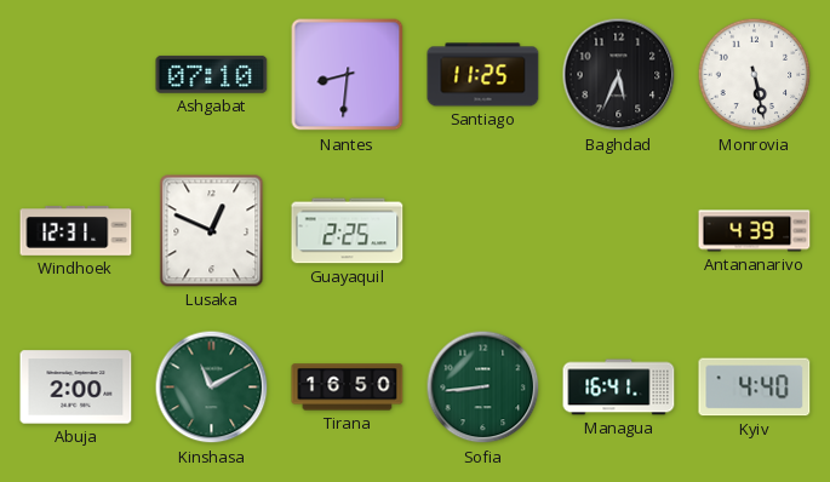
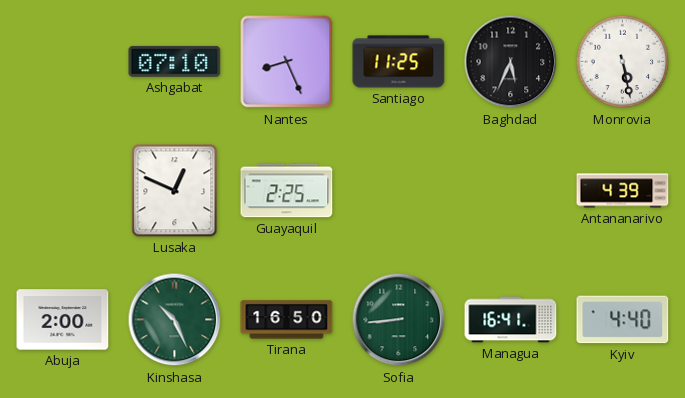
Nantes: 8:31 -> 8:26
Windhoek: 12:31 -> none
Kinshasa: 11:10 -> 10:26
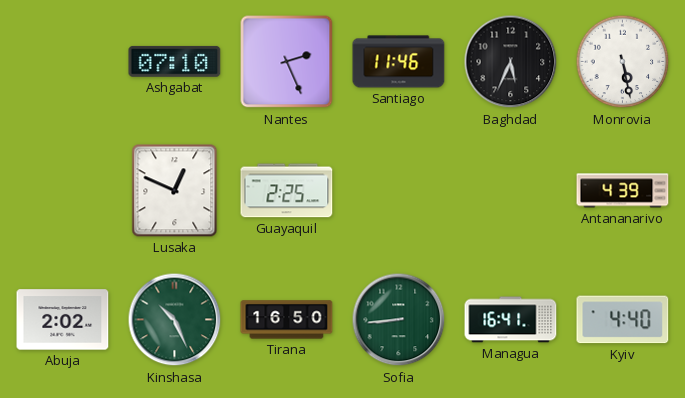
Nantes: 8:26 -> 2:26
Santiago: 11:25 -> 11:46
Abuja: 2:00 -> 2:02
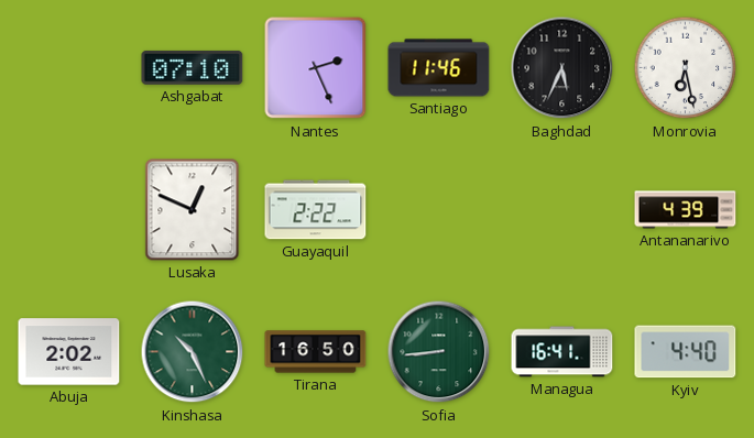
Monrovia: 5:28 -> 6:28
Guayaquil: 2:25 -> 2:22
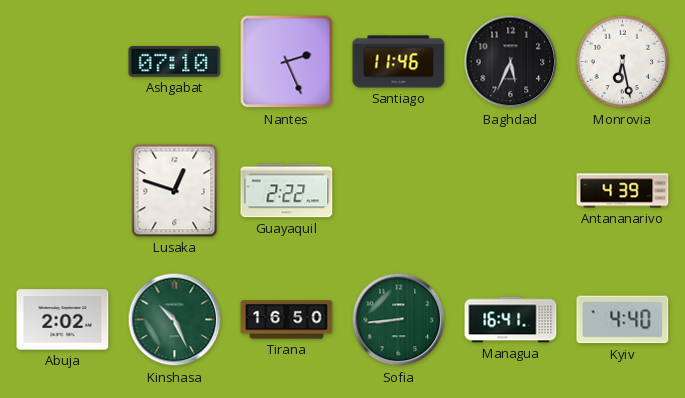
Lusaka: 12:49 -> 12:48
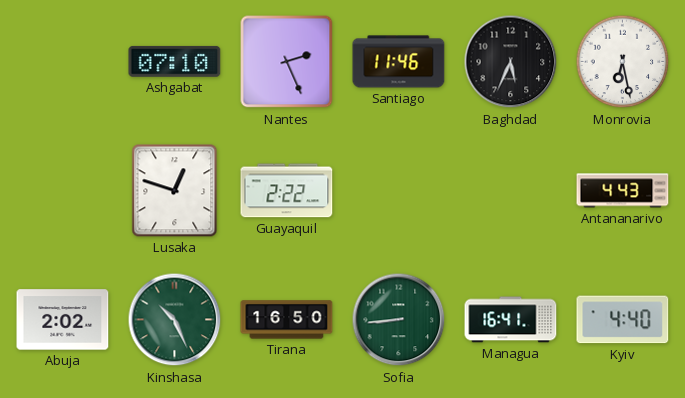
Antananarivo: 4:39 -> 4:43
